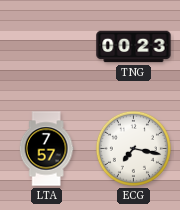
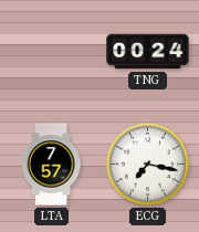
TNG: 00:23 -> 00:24
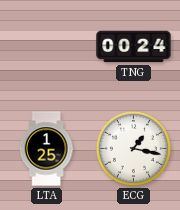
LTA: 7:57 -> 1:25
ECG: 7:17 -> 1:17
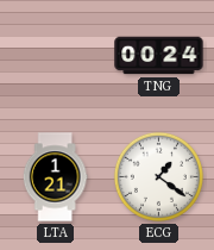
LTA: 1:25 -> 1:21
ECG: 1:17 -> 1:21
